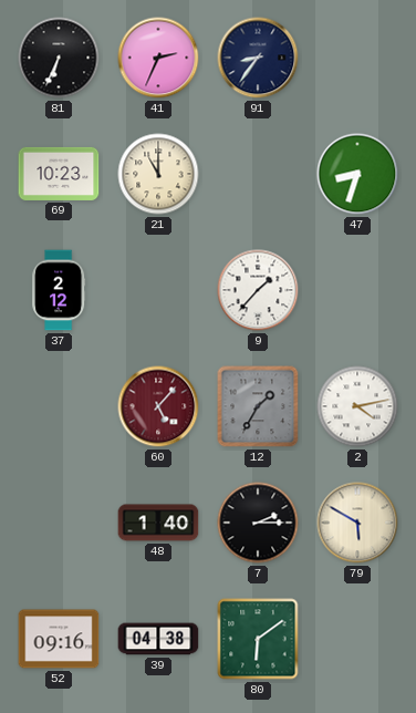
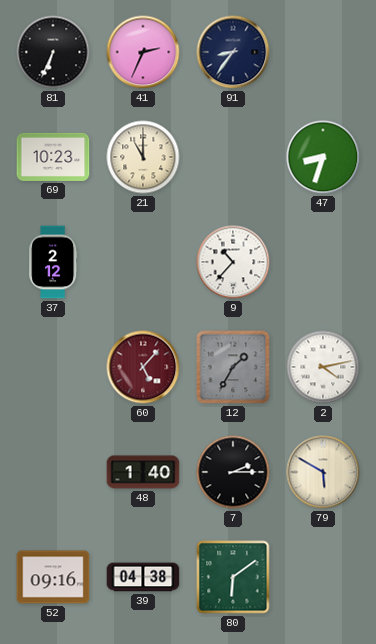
9: 1:37 -> 10:37
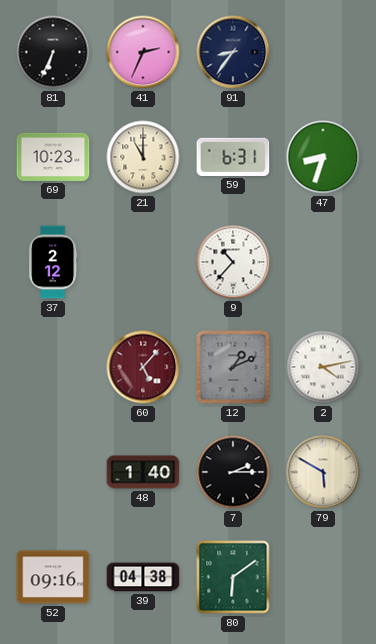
59: none -> 6:31
12: 1:35 -> 1:11
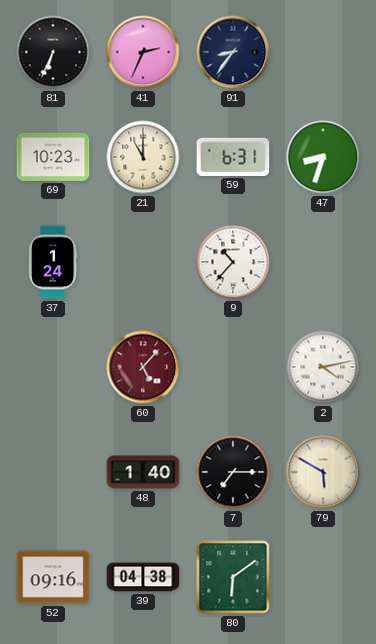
37: 2:12 -> 1:24
12: 1:11 -> none
7: 2:15 -> 7:15
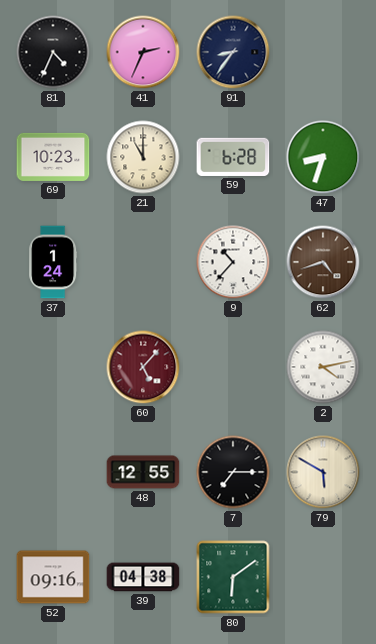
81: 6:34 -> 4:34
59: 6:31 -> 6:28
62: none -> 4:42
48: 1:40 -> 12:55
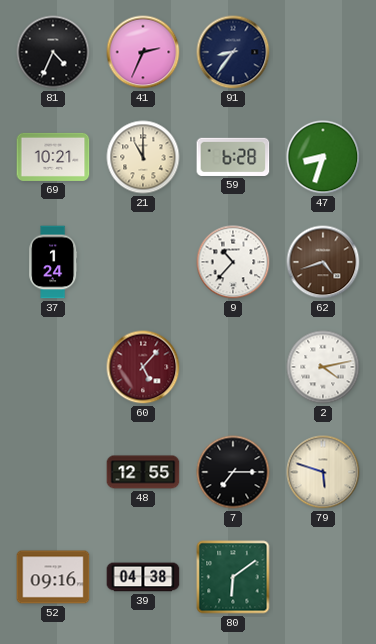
69: 10:23 -> 10:21
79: 5:50 -> 5:48
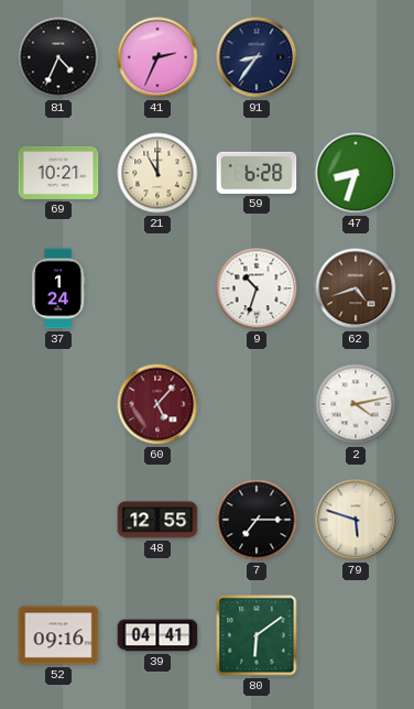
9: 10:37 -> 10:33
39: 04:38 -> 04:41
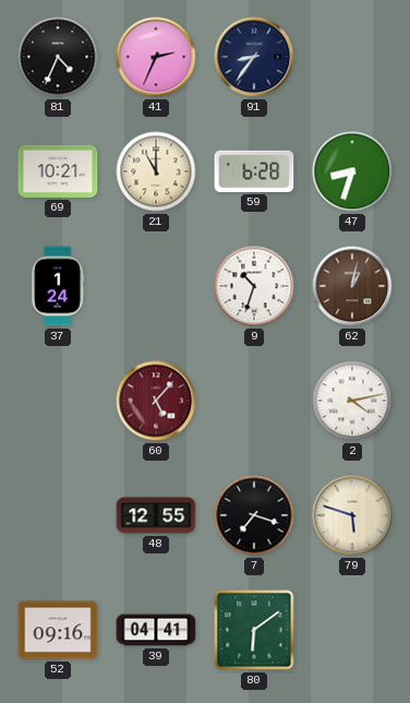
62: 4:42 -> 1:02
7: 7:15 -> 7:18
